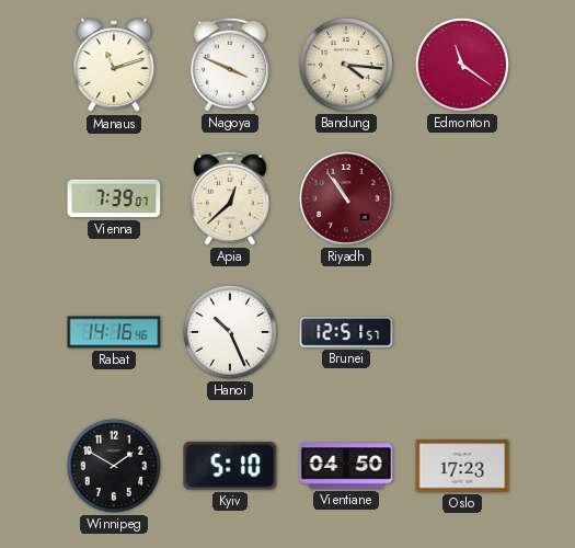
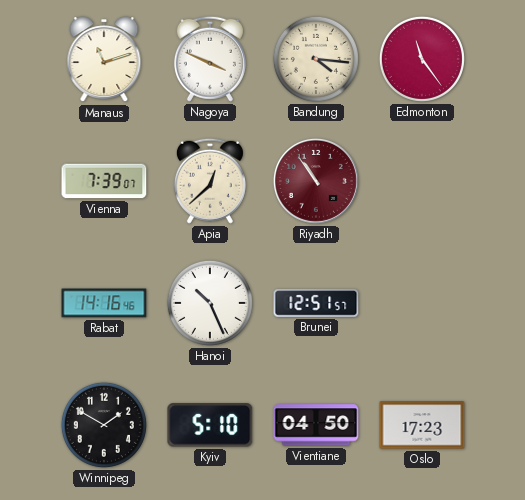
Edmonton: 11:21 -> 11:24
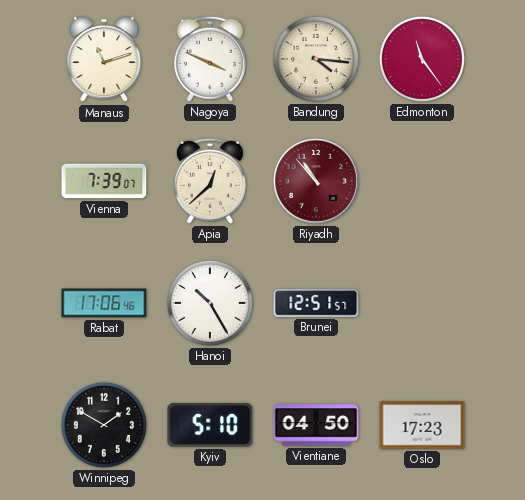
Riyadh: 10:54 -> 10:53
Rabat: 14:16 -> 17:06
Hanoi: 10:26 -> 10:25
